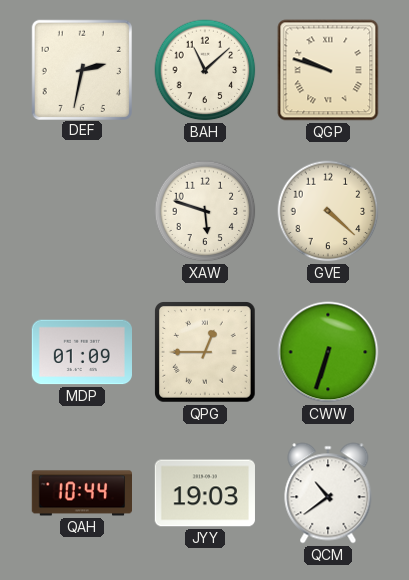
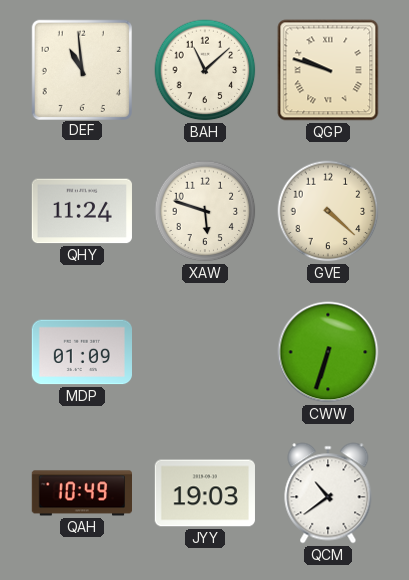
DEF: 2:32 -> 10:59
QHY: none -> 11:24
QPG: 12:45 -> none
QAH: 10:44 -> 10:49
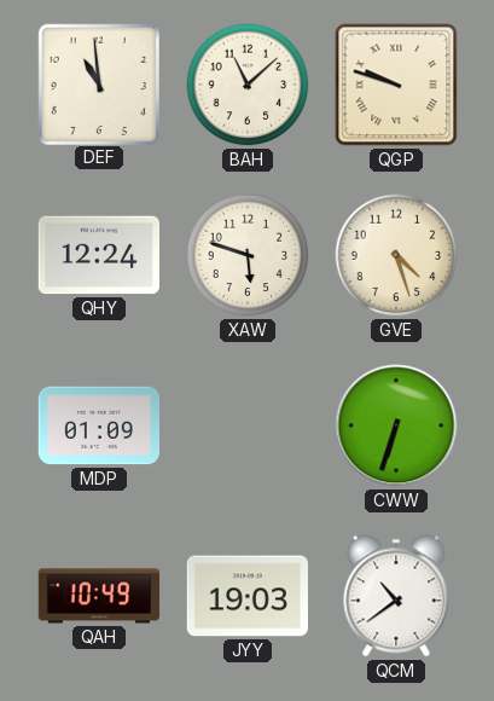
QHY: 11:24 -> 12:24
GVE: 4:22 -> 4:27
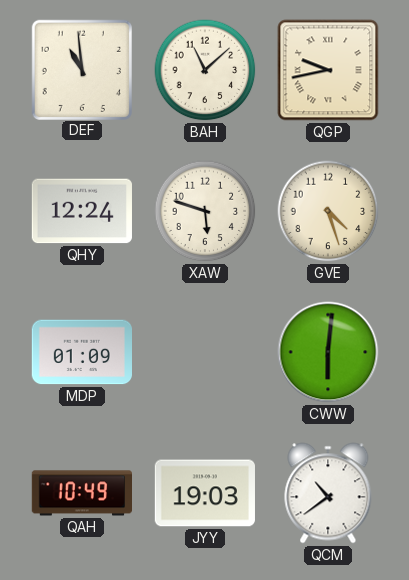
QGP: 9:48 -> 9:43
CWW: 6:33 -> 6:01
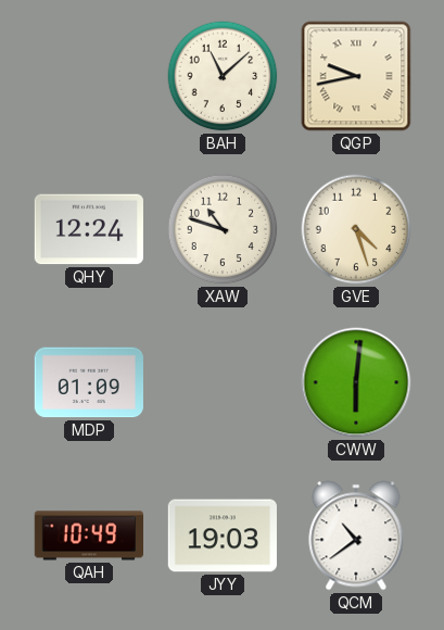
DEF: 10:59 -> none
XAW: 5:48 -> 10:48
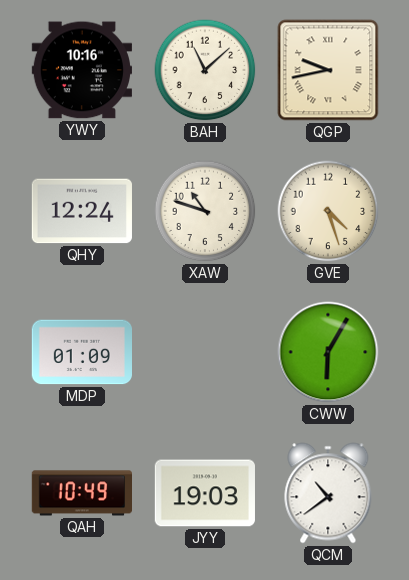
YWY: none -> 10:16
CWW: 6:01 -> 6:05
